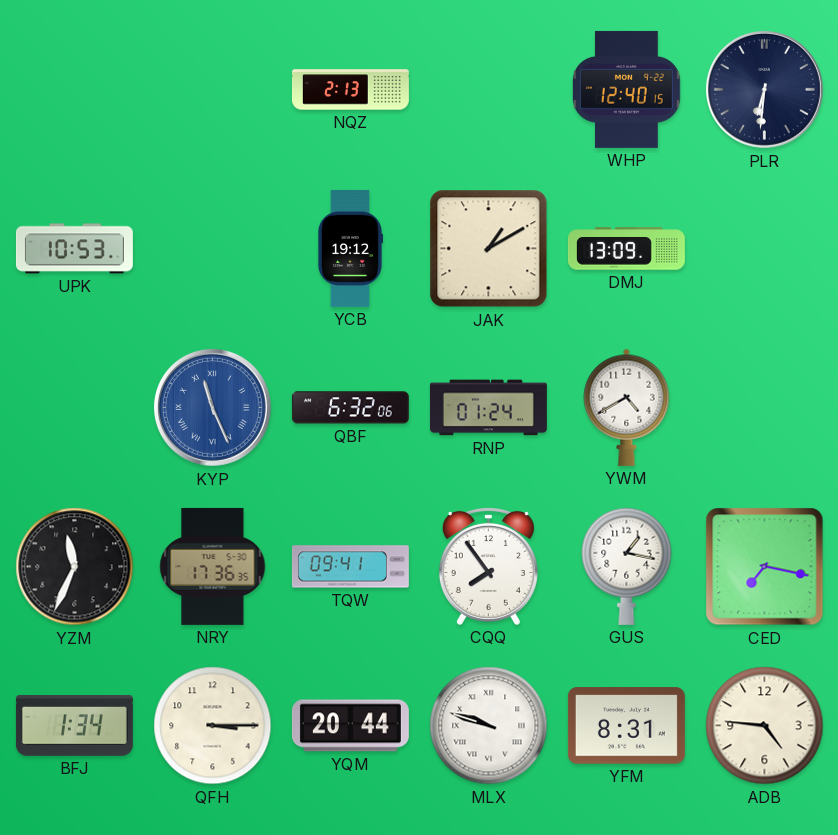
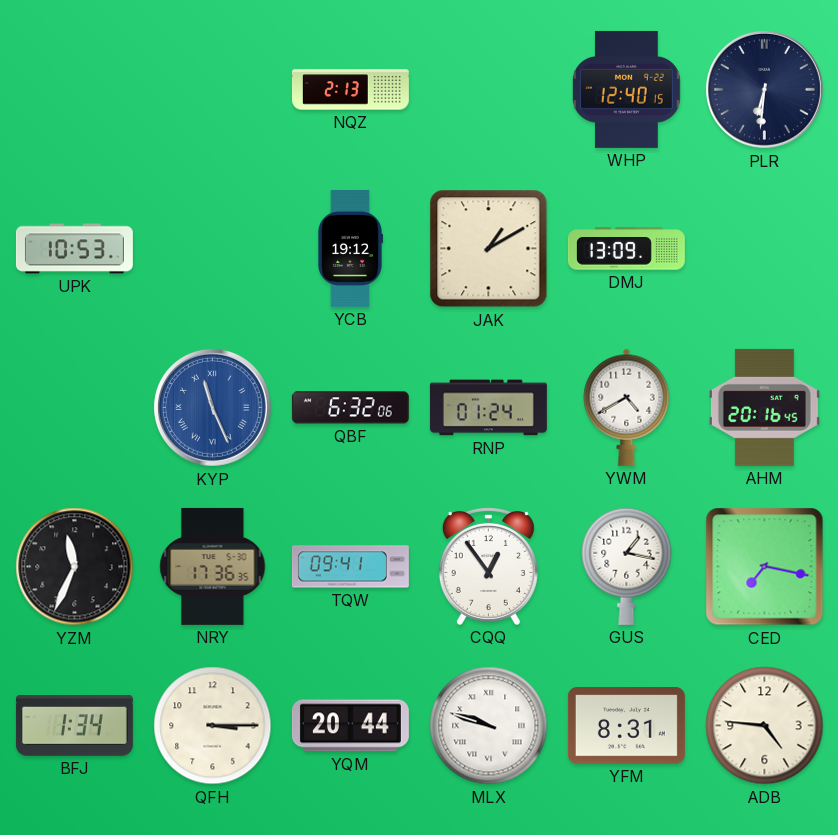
AHM: none -> 20:16
CQQ: 7:54 -> 12:54
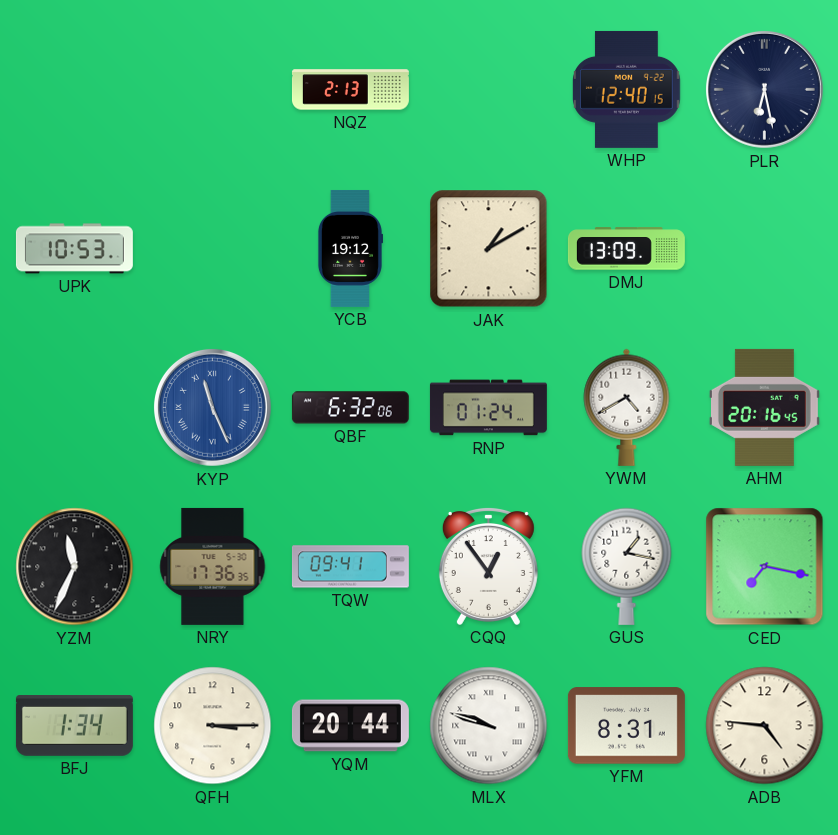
PLR: 6:31 -> 6:28
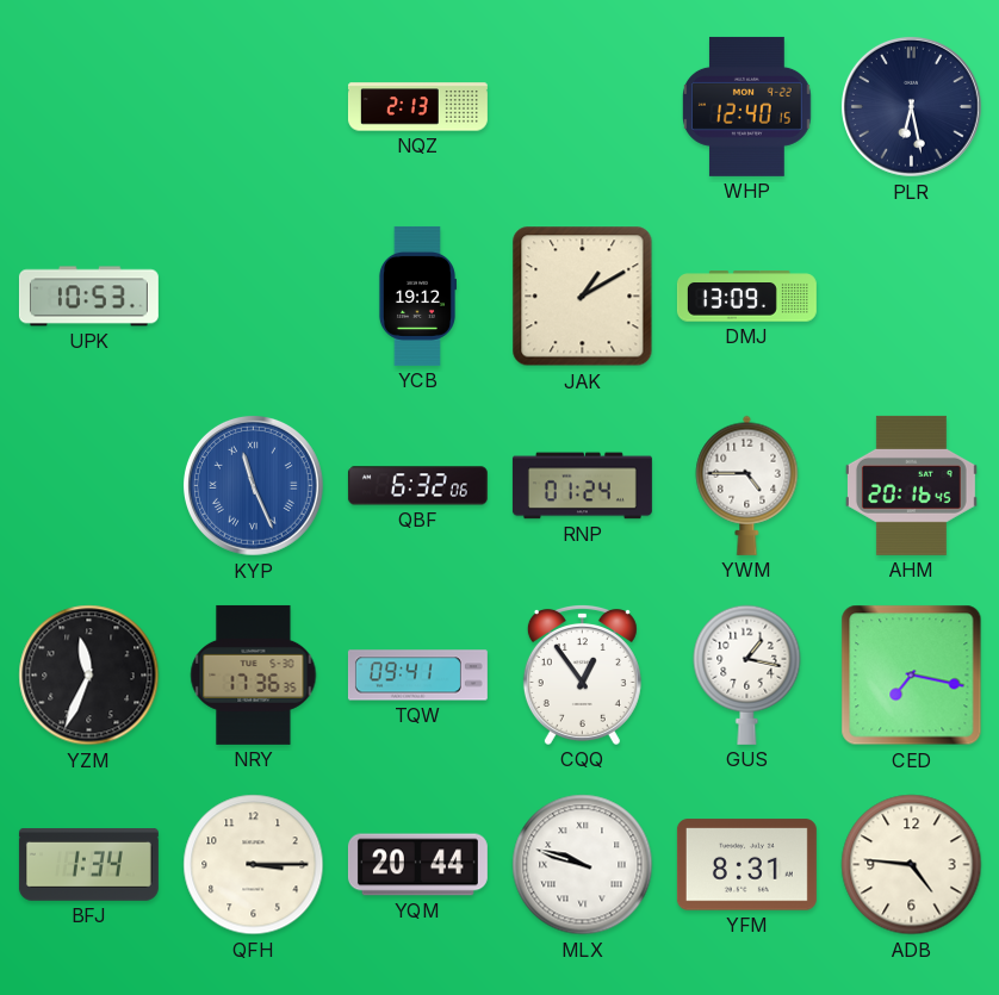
YWM: 4:40 -> 4:45
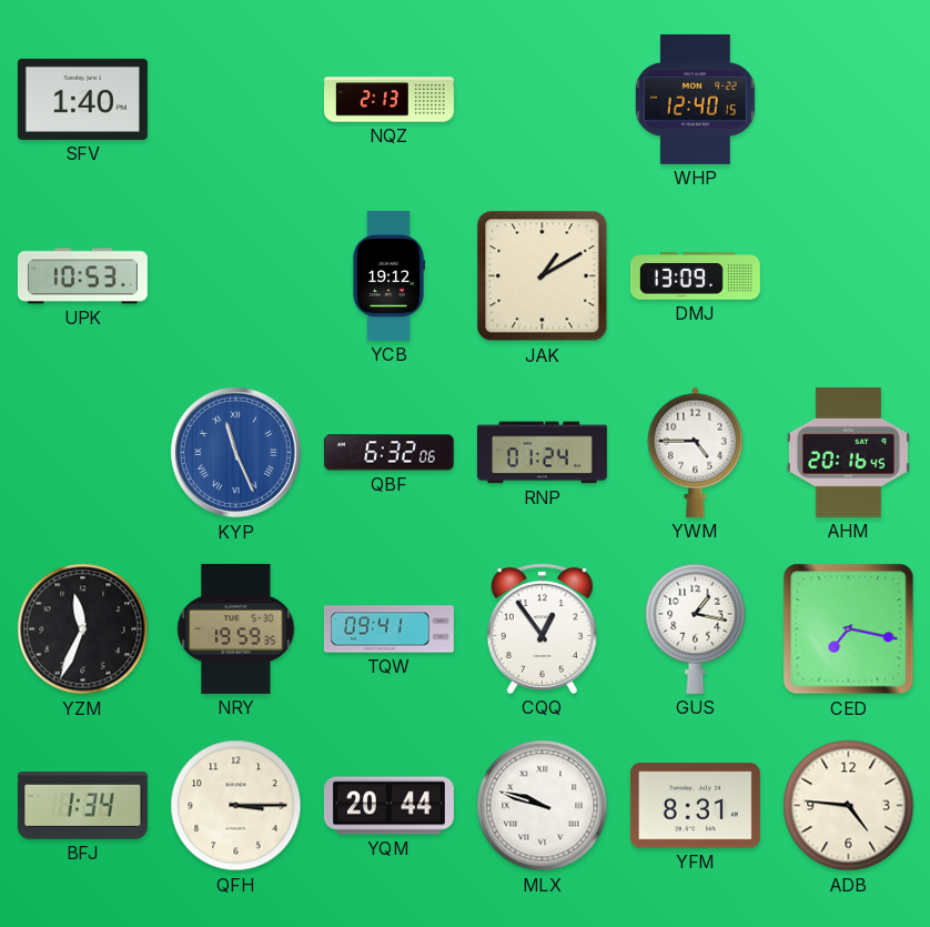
SFV: none -> 1:40
PLR: 6:28 -> none
NRY: 17:36 -> 19:59
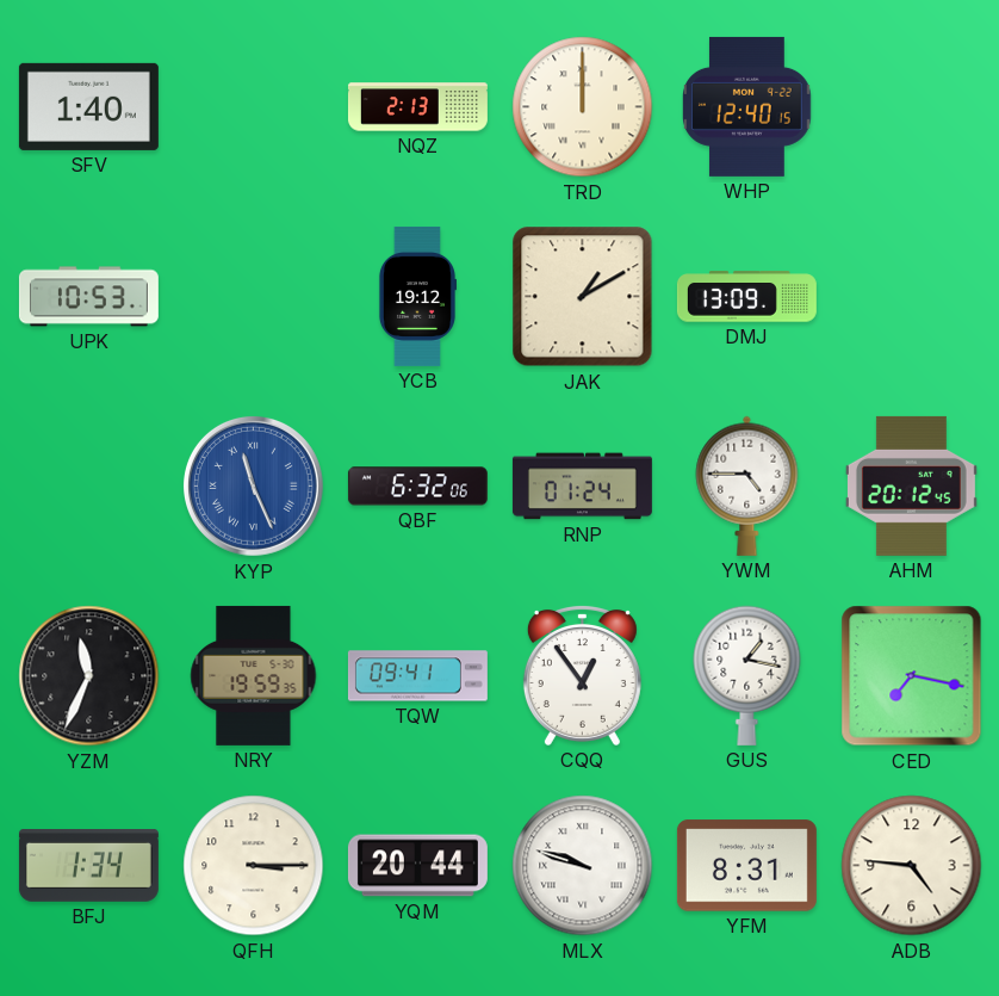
TRD: none -> 12:00
AHM: 20:16 -> 20:12
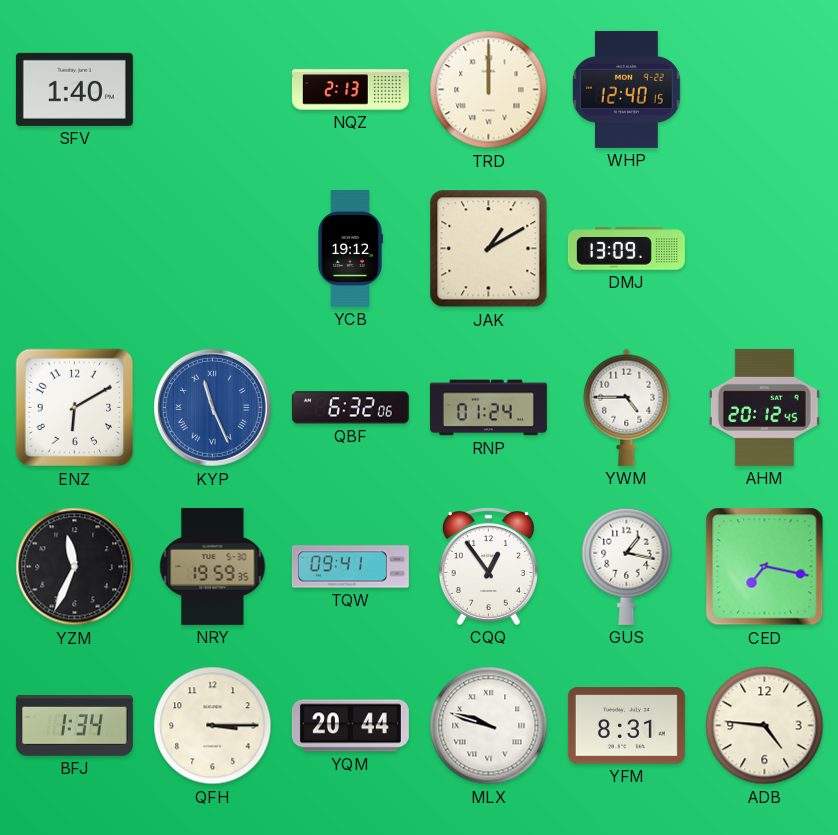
UPK: 10:53 -> none
ENZ: none -> 6:10
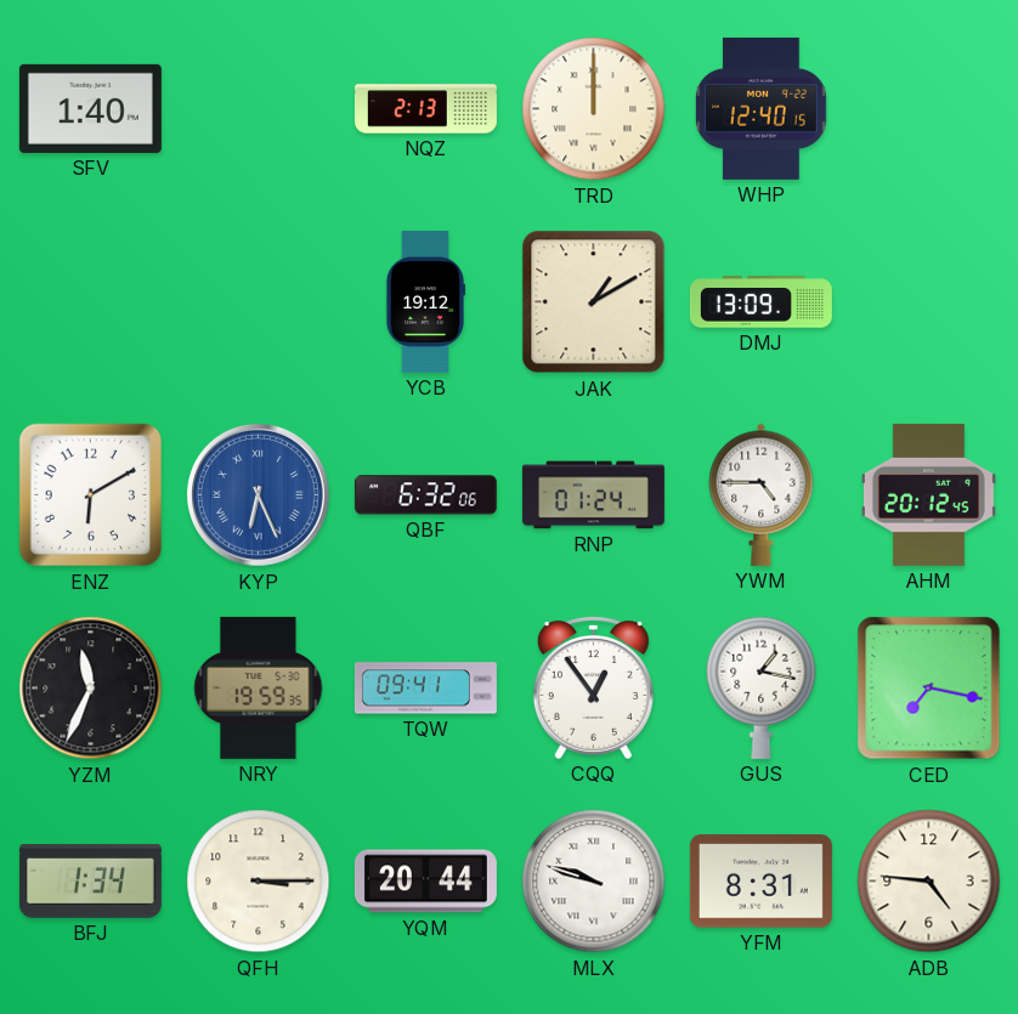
KYP: 11:26 -> 6:26
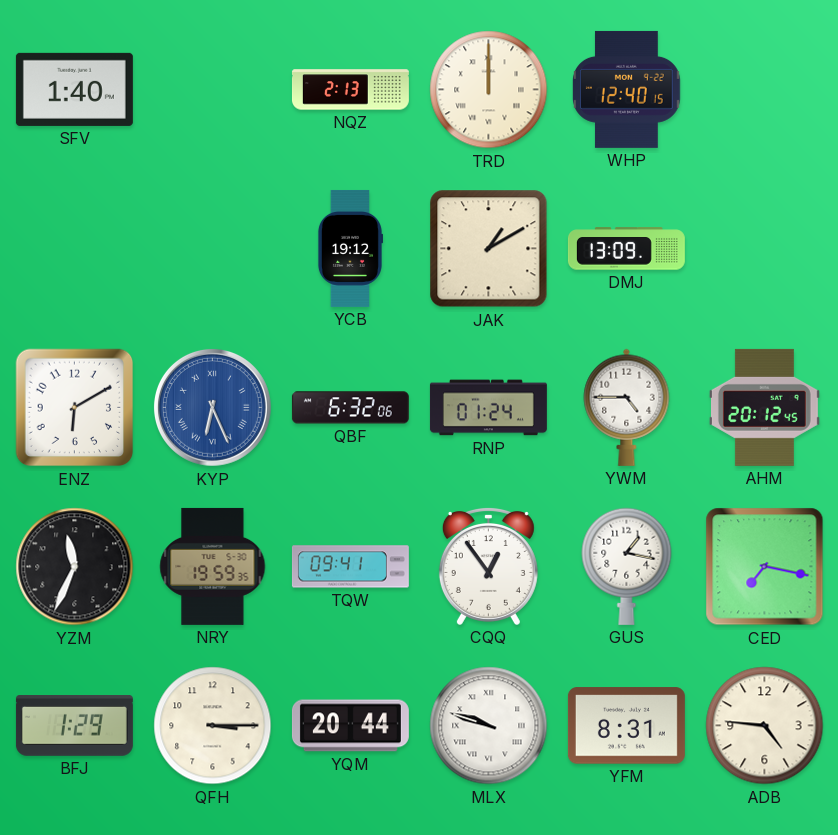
BFJ: 1:34 -> 1:29
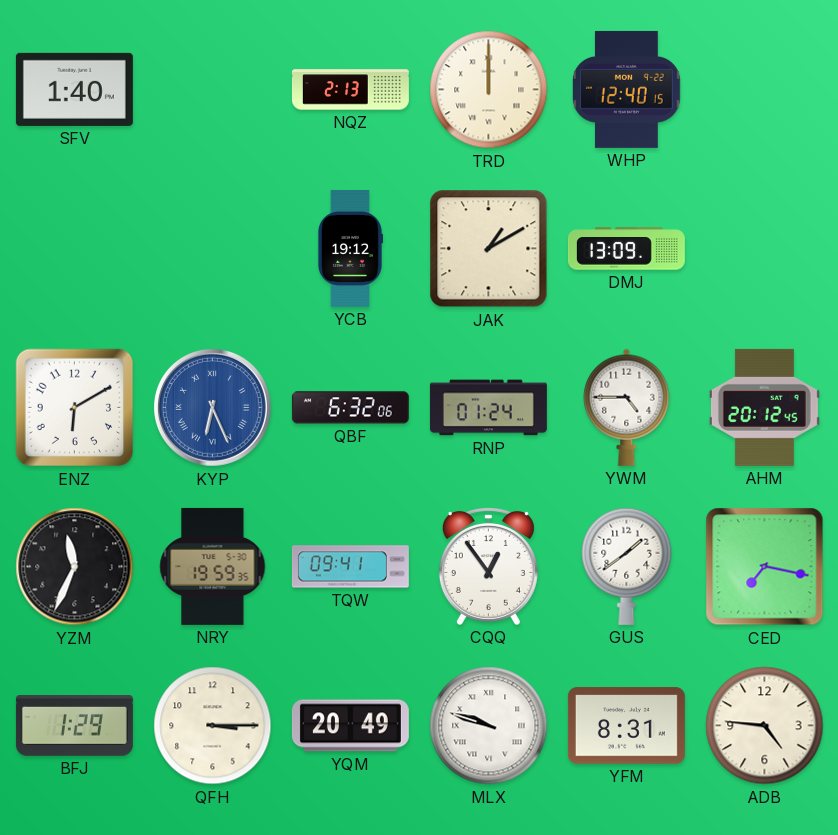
GUS: 1:17 -> 1:39
YQM: 20:44 -> 20:49
